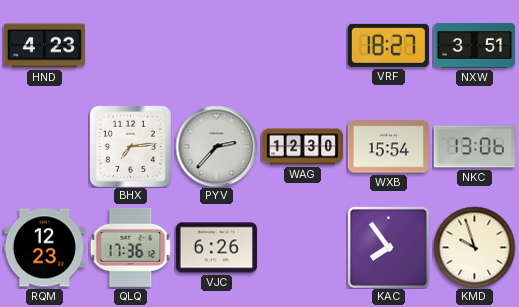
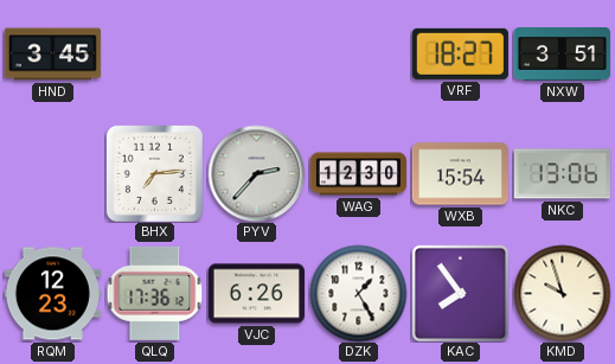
HND: 4:23 -> 3:45
DZK: none -> 1:25
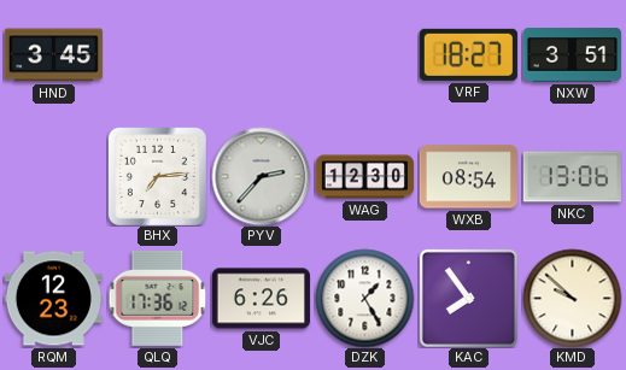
WXB: 15:54 -> 08:54
KMD: 9:57 -> 9:52
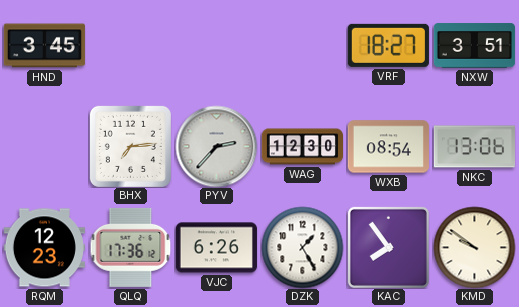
KMD: 9:52 -> 9:51
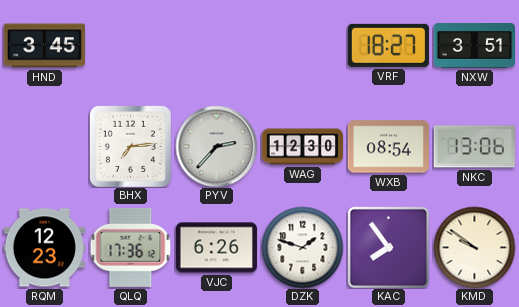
DZK: 1:25 -> 1:48
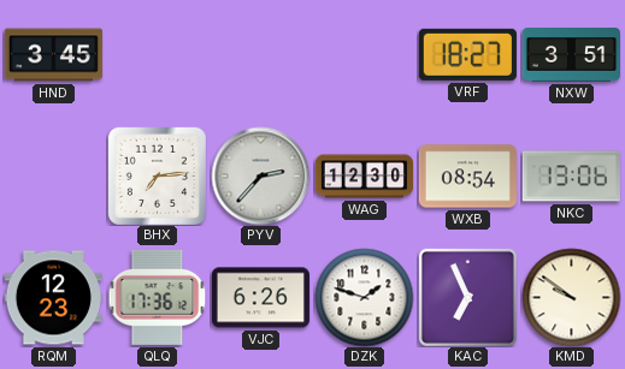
KAC: 7:54 -> 6:56
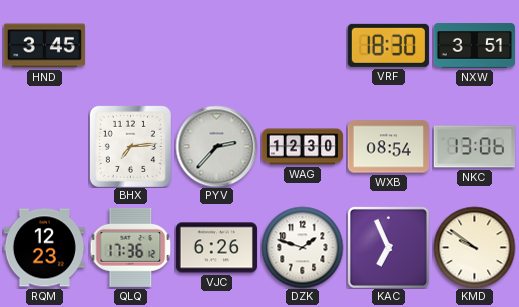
VRF: 18:27 -> 18:30
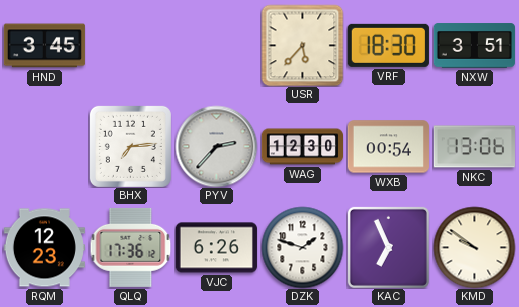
USR: none -> 5:37
WXB: 08:54 -> 00:54
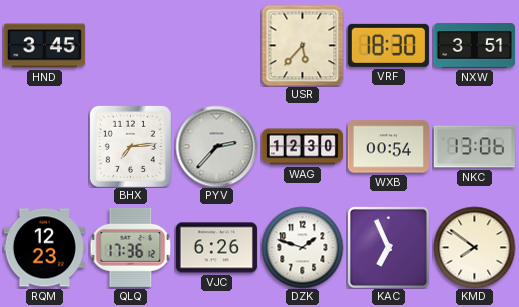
KMD: 9:51 -> 7:51
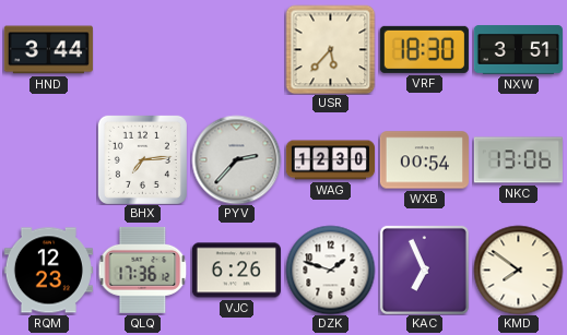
HND: 3:45 -> 3:44
